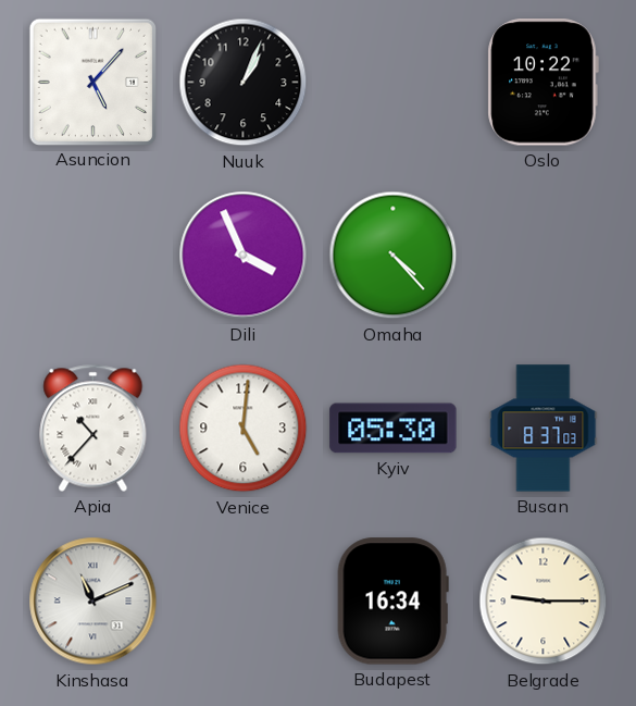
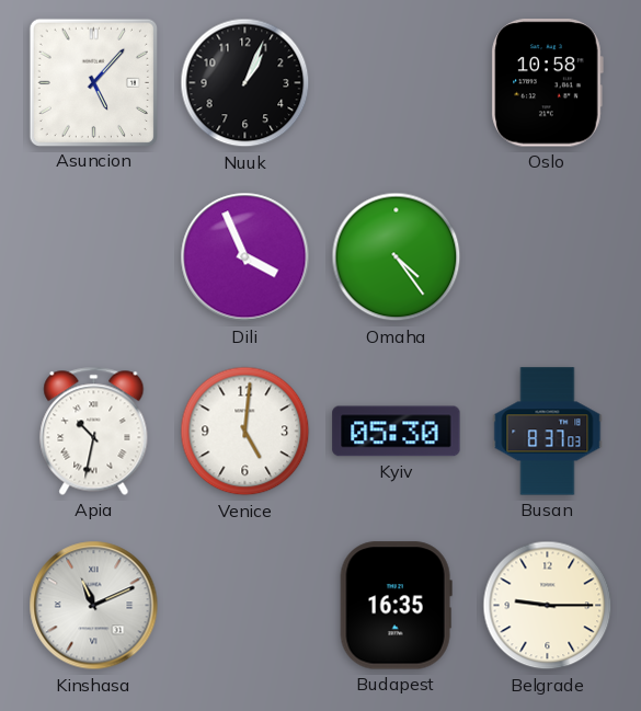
Oslo: 10:22 -> 10:58
Omaha: 4:23 -> 4:24
Apia: 10:37 -> 10:32
Budapest: 16:34 -> 16:35
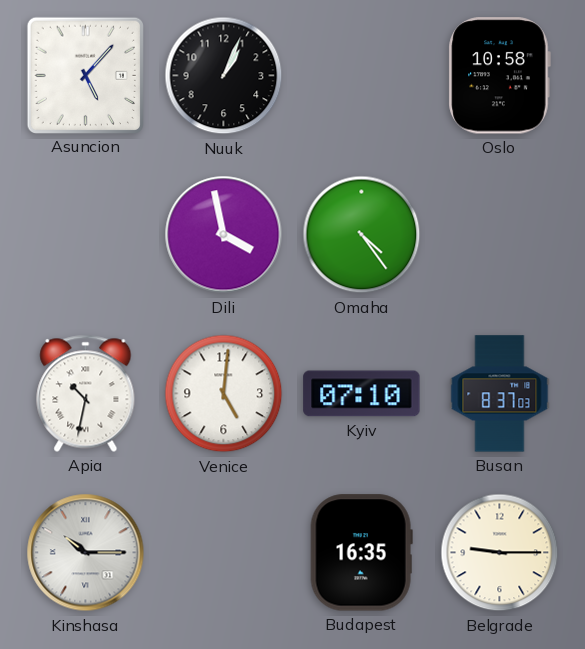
Dili: 3:56 -> 3:58
Kyiv: 05:30 -> 07:10
Kinshasa: 11:11 -> 10:15
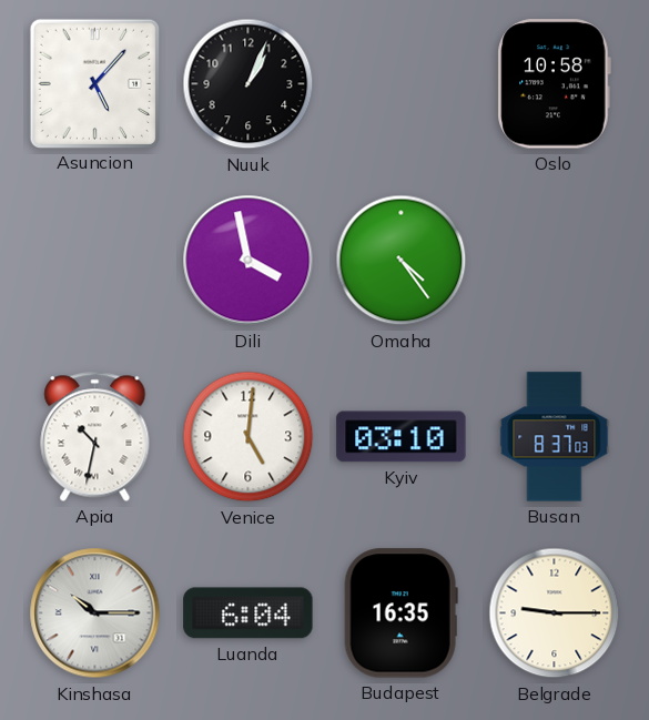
Kyiv: 07:10 -> 03:10
Luanda: none -> 6:04
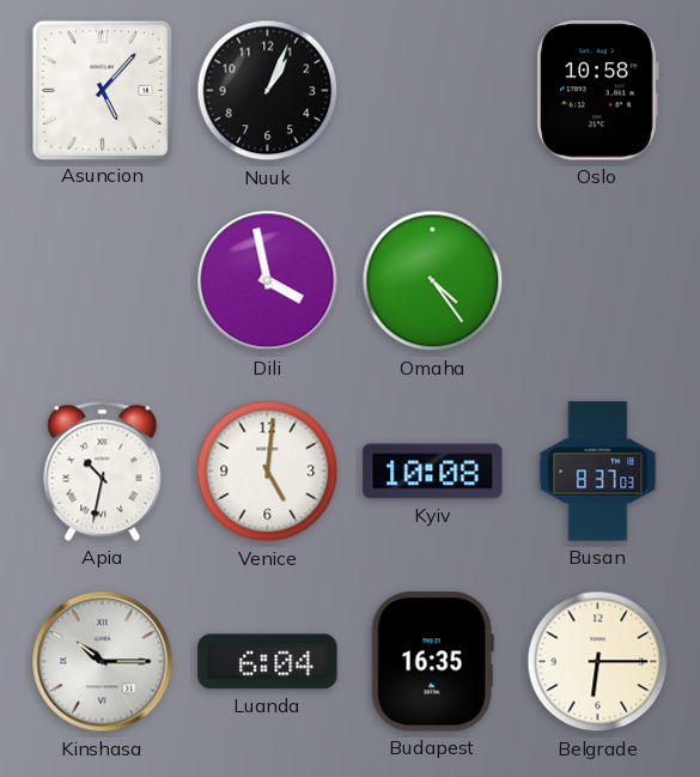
Kyiv: 03:10 -> 10:08
Belgrade: 9:15 -> 6:15
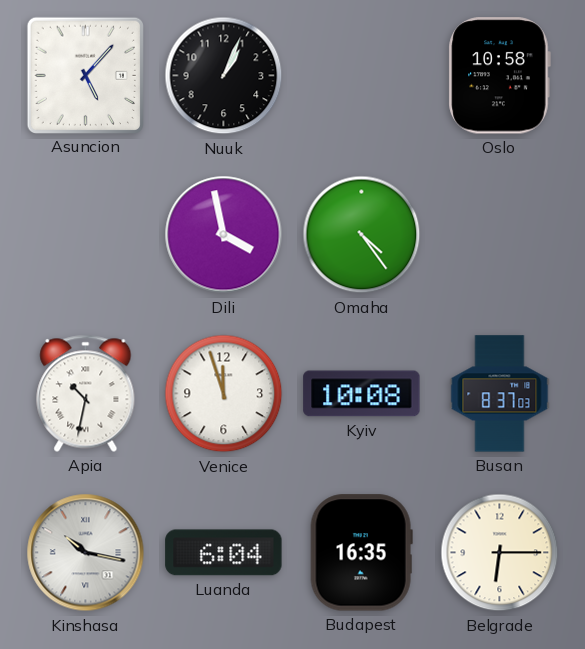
Venice: 5:01 -> 11:57
Kinshasa: 10:15 -> 10:17
